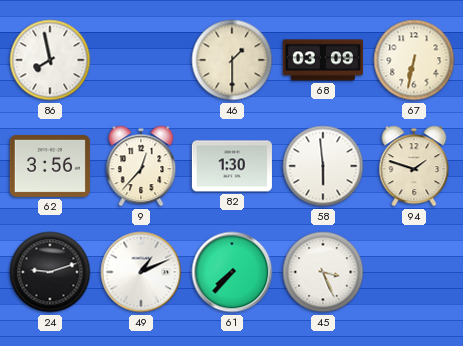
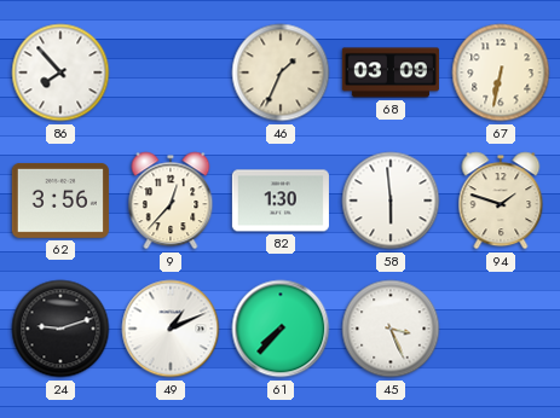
86: 7:58 -> 7:53
46: 1:30 -> 1:34
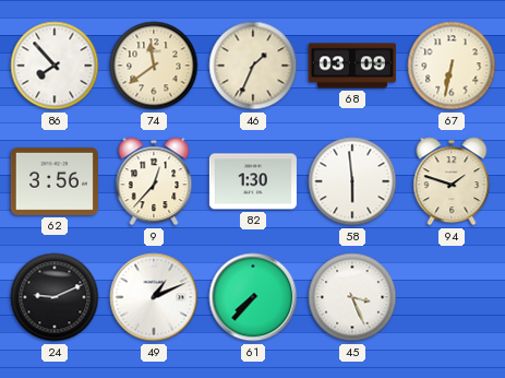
74: none -> 11:39
24: 9:12 -> 9:11
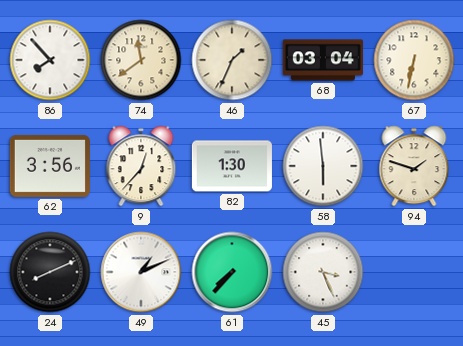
68: 03:09 -> 03:04
24: 9:11 -> 8:11
